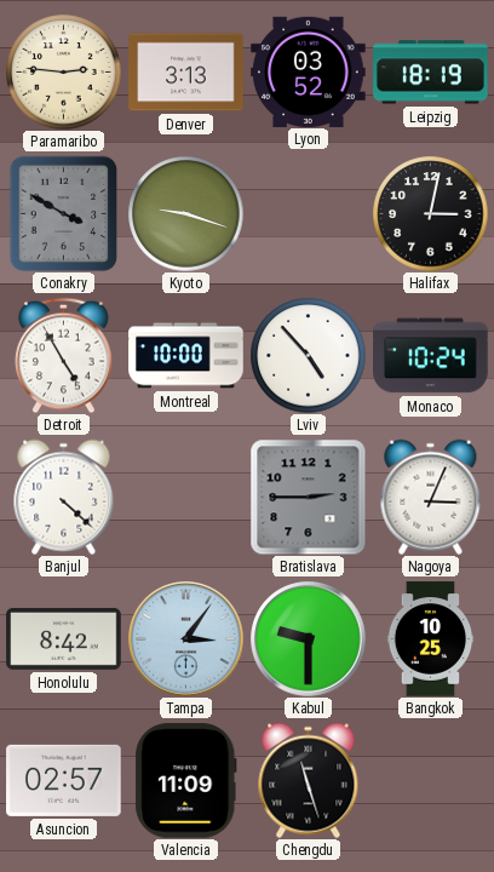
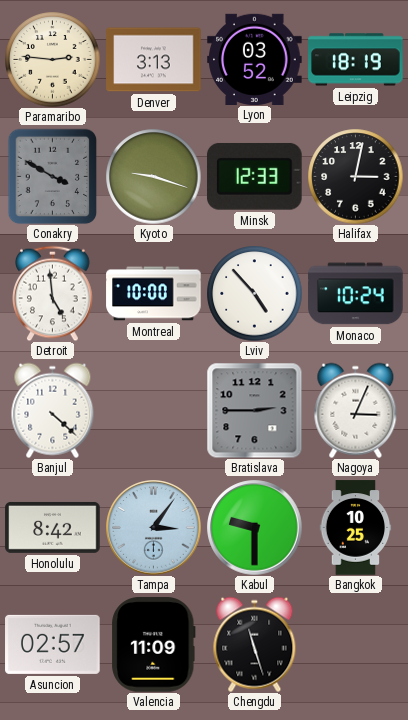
Minsk: none -> 12:33
Detroit: 4:55 -> 4:59
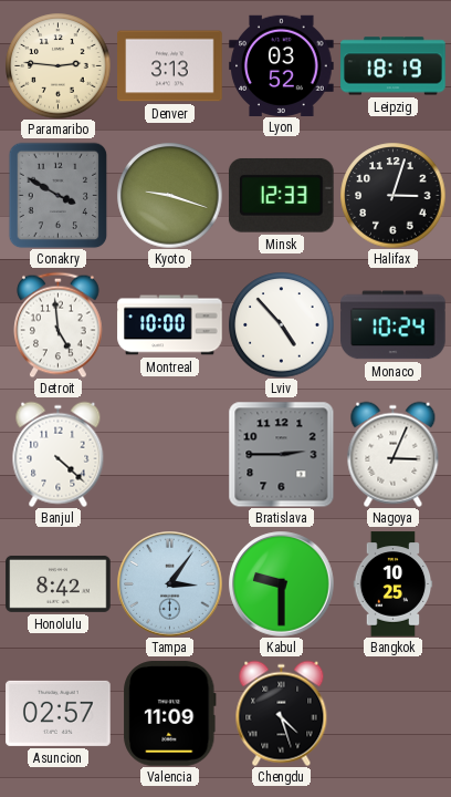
Halifax: 3:02 -> 3:03
Chengdu: 11:27 -> 4:27
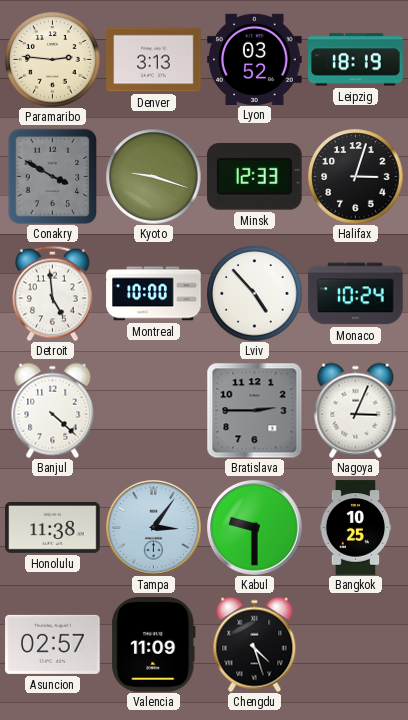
Honolulu: 8:42 -> 11:38
